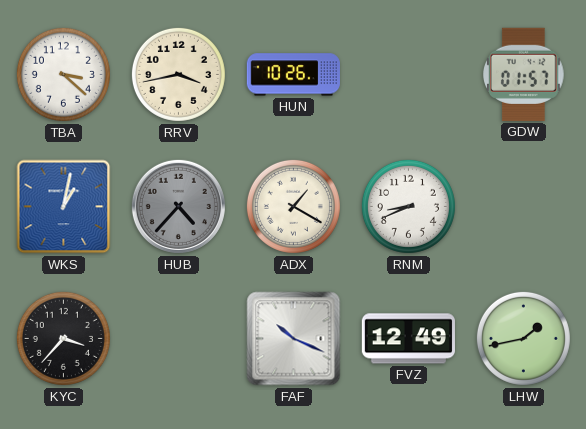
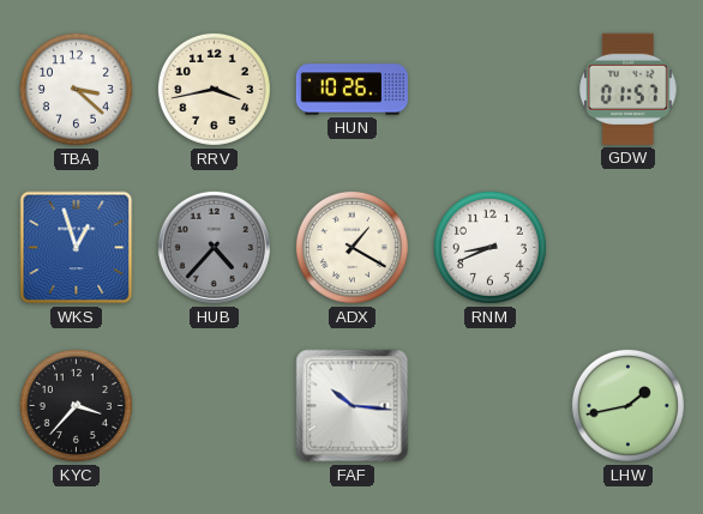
WKS: 1:02 -> 12:57
FAF: 10:19 -> 10:16
FVZ: 12:49 -> none
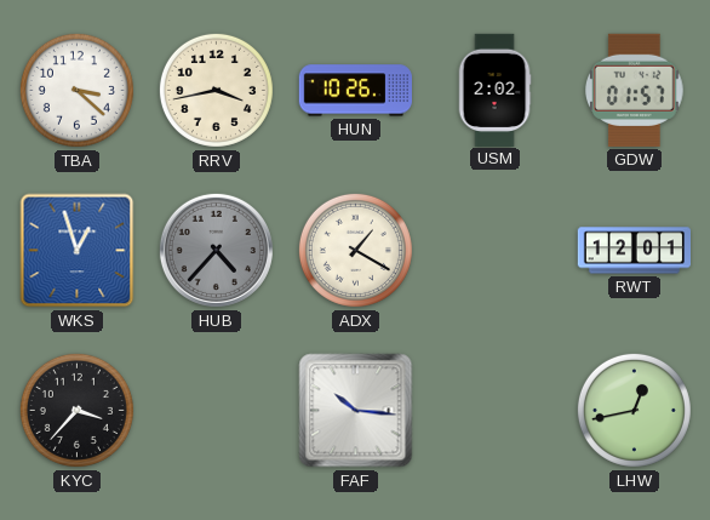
USM: none -> 2:02
RNM: 8:41 -> none
RWT: none -> 12:01
LHW: 1:43 -> 12:43
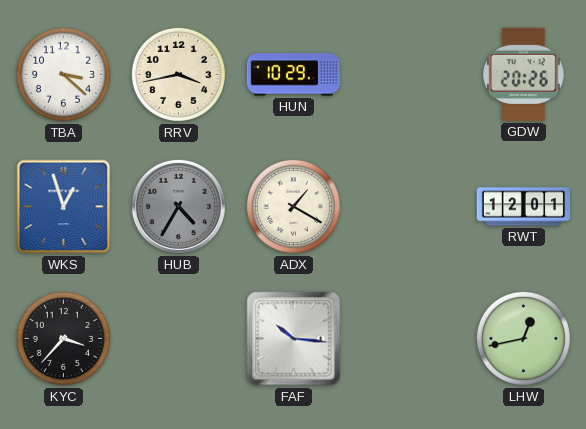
HUN: 10:26 -> 10:29
USM: 2:02 -> none
GDW: 01:57 -> 20:26
HUB: 4:37 -> 4:35
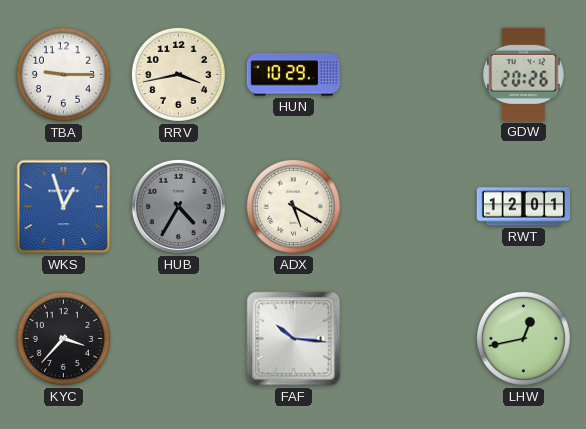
TBA: 3:22 -> 9:15
ADX: 1:20 -> 5:20
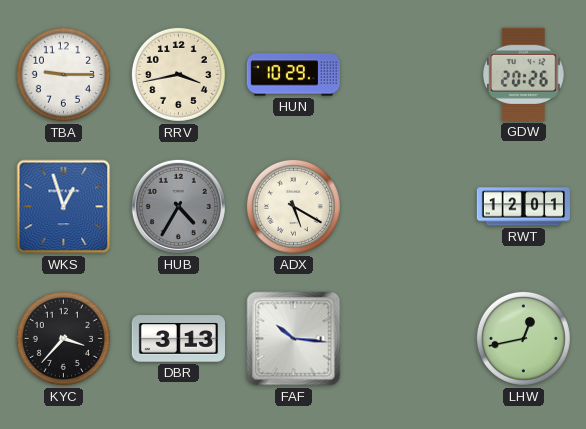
DBR: none -> 3:13
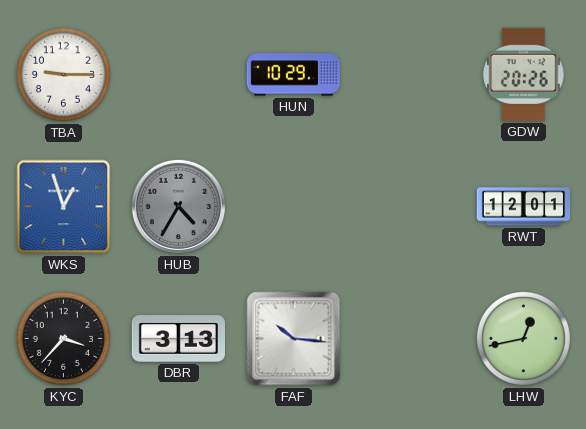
RRV: 3:43 -> none
ADX: 5:20 -> none
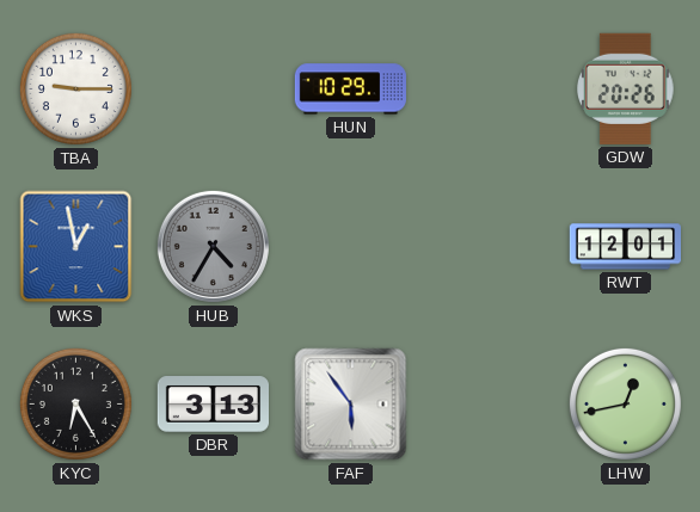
WKS: 12:57 -> 12:58
KYC: 3:37 -> 6:25
FAF: 10:16 -> 5:54
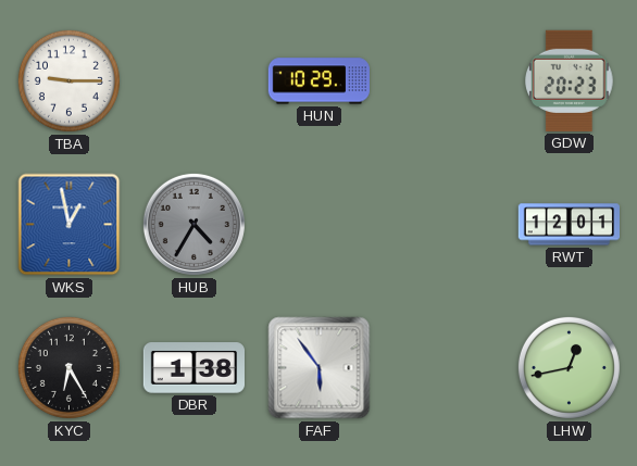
GDW: 20:26 -> 20:23
DBR: 3:13 -> 1:38
